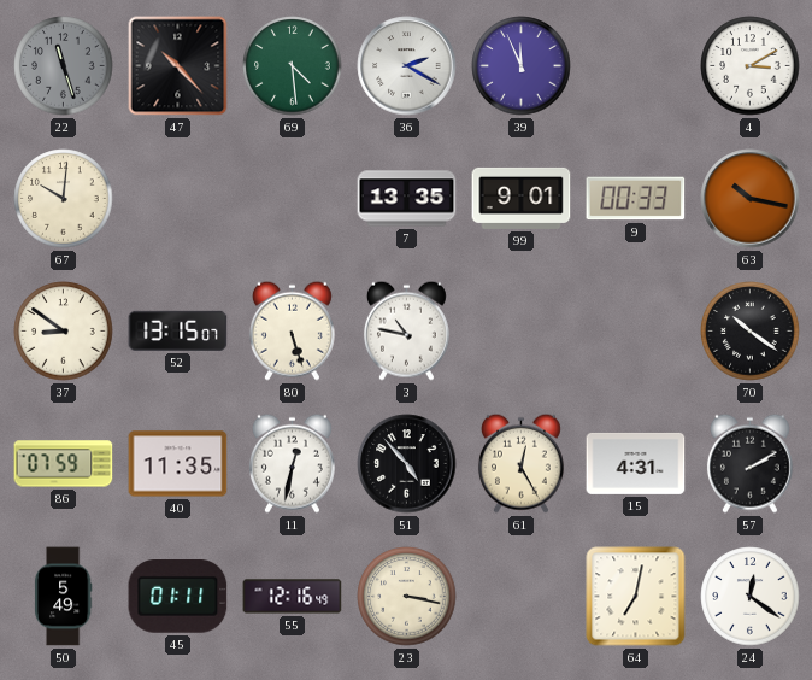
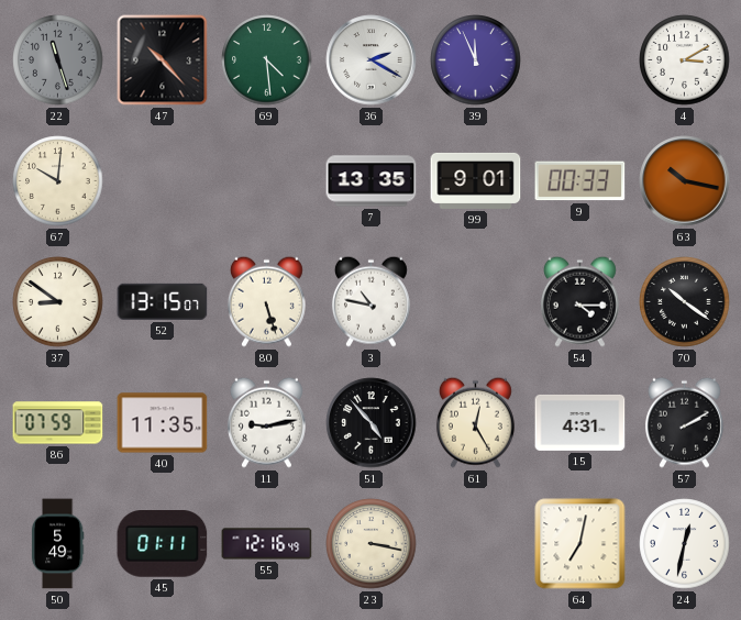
54: none -> 4:15
11: 12:32 -> 9:13
24: 12:21 -> 12:32
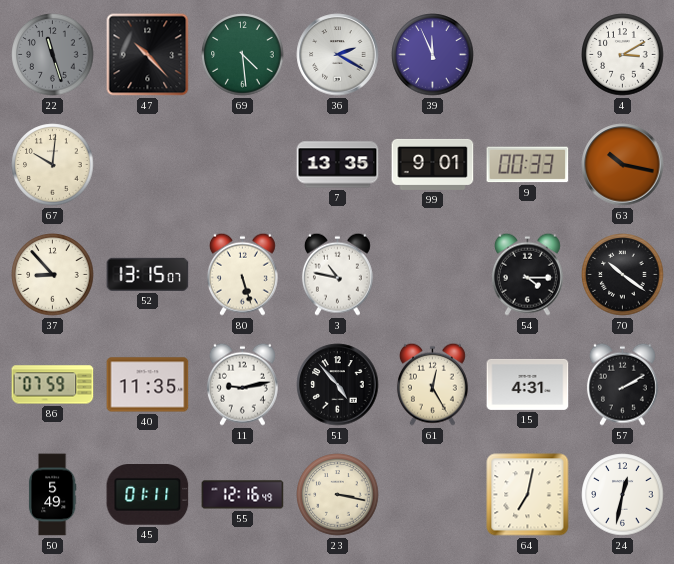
37: 8:51 -> 8:53
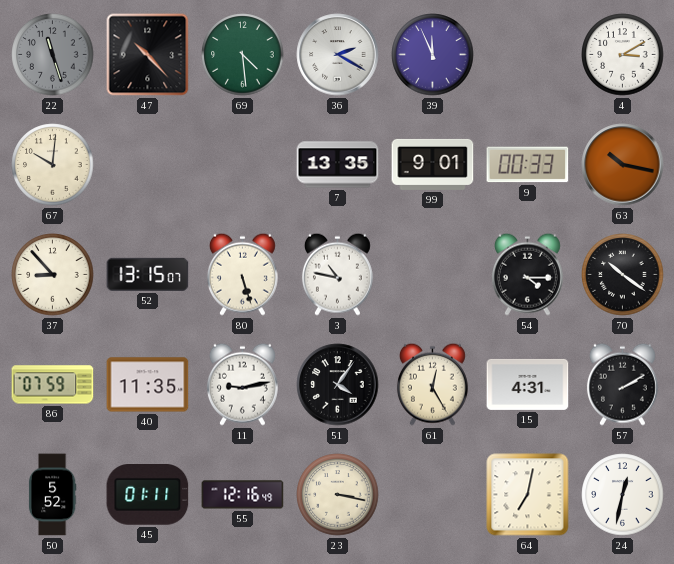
51: 4:53 -> 4:06
50: 5:49 -> 5:52
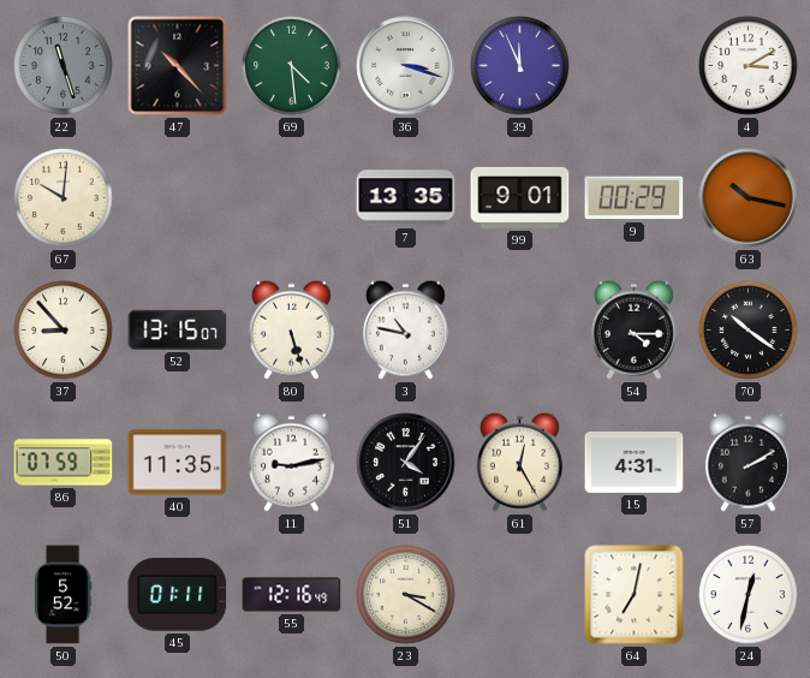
36: 2:20 -> 3:18
9: 00:33 -> 00:29
23: 3:17 -> 3:20
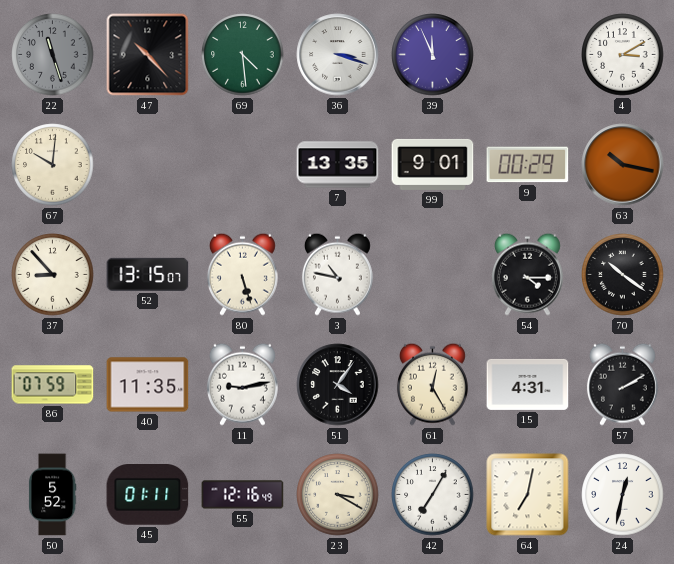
42: none -> 7:05
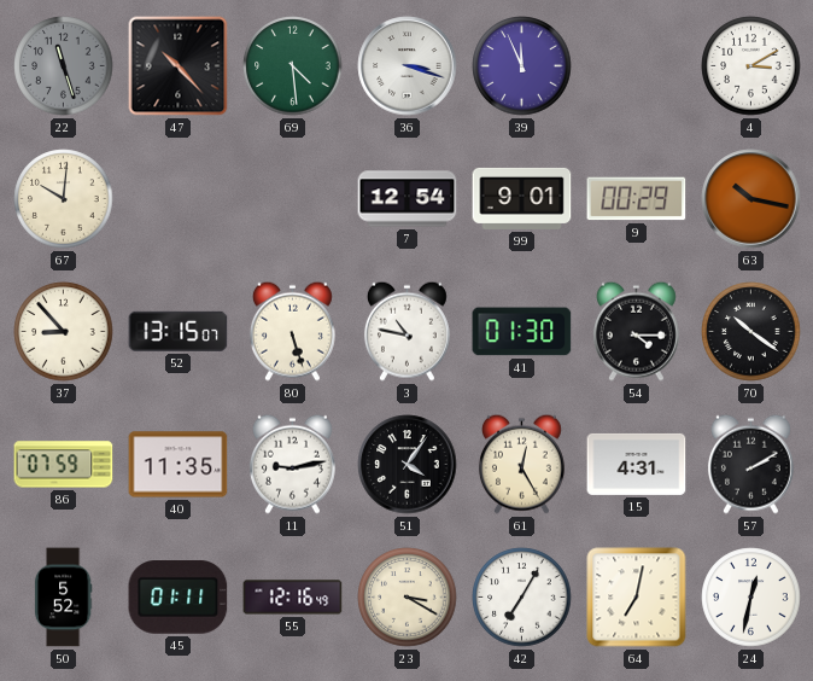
7: 13:35 -> 12:54
41: none -> 01:30
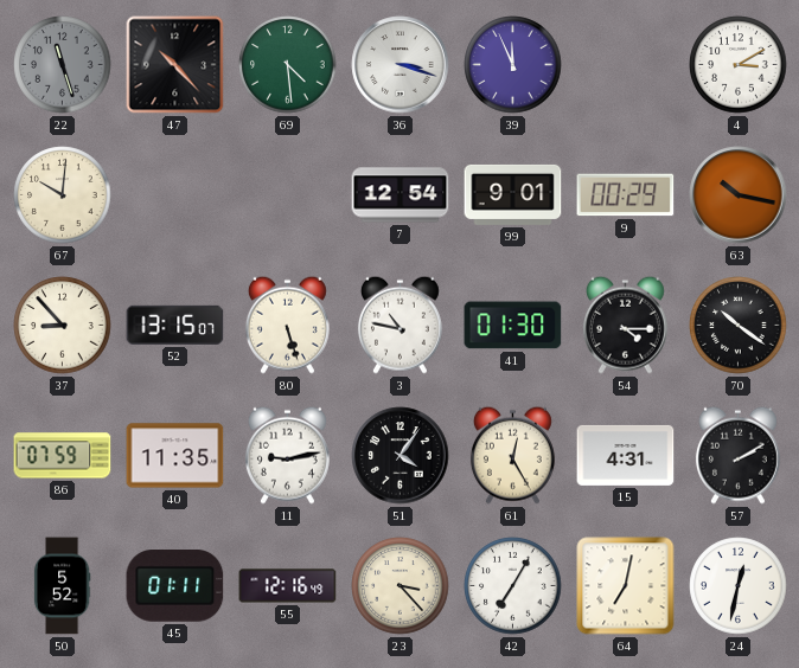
23: 3:20 -> 3:23
